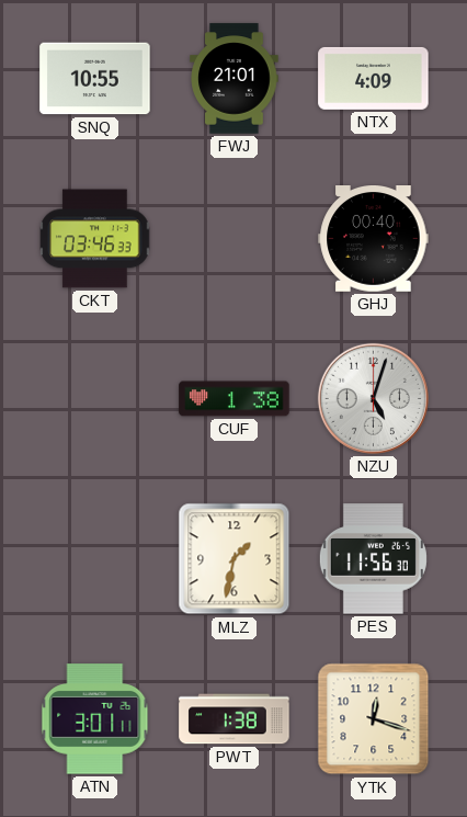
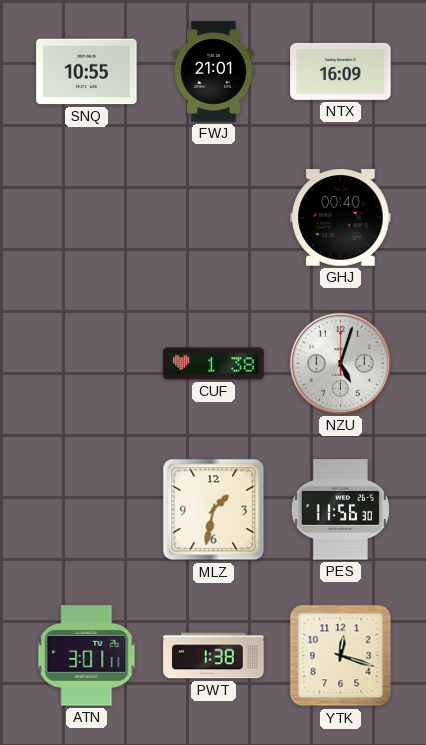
NTX: 4:09 -> 16:09
CKT: 03:46 -> none
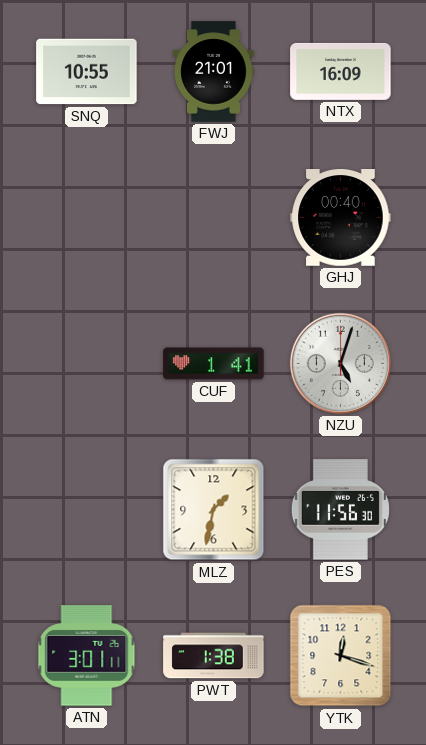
CUF: 1:38 -> 1:41
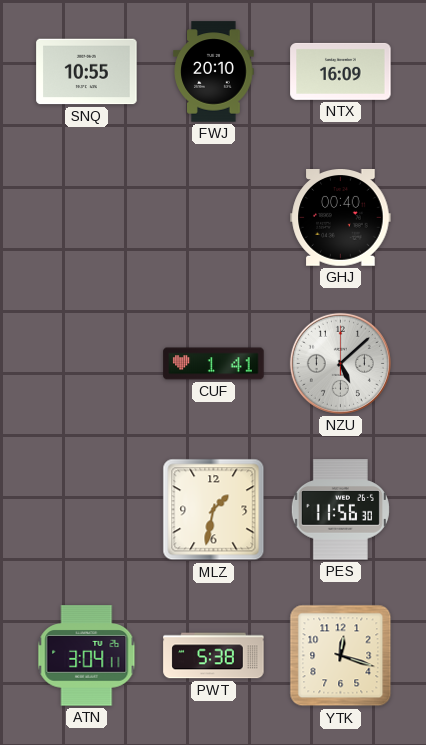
FWJ: 21:01 -> 20:10
NZU: 5:03 -> 5:08
ATN: 3:01 -> 3:04
PWT: 1:38 -> 5:38
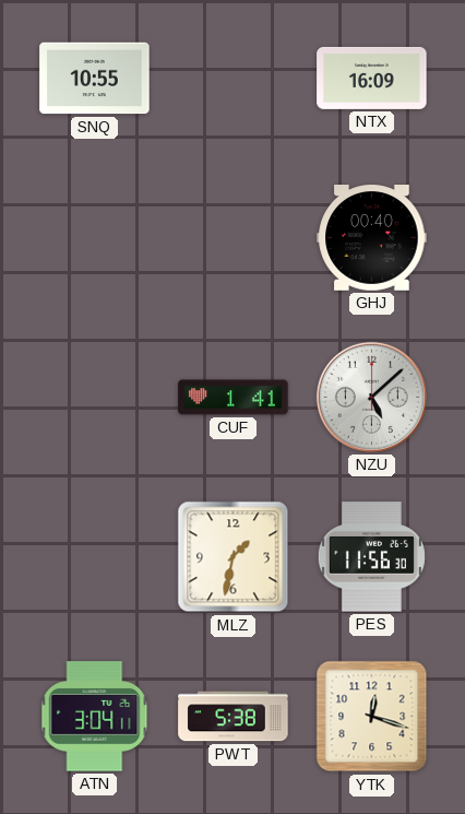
FWJ: 20:10 -> none
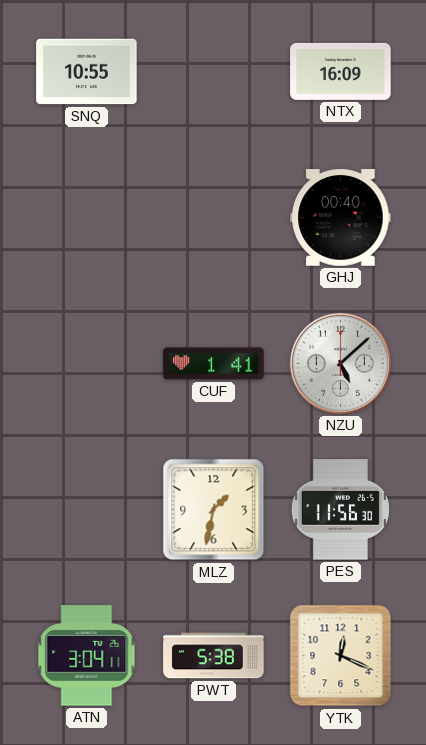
YTK: 12:18 -> 12:19
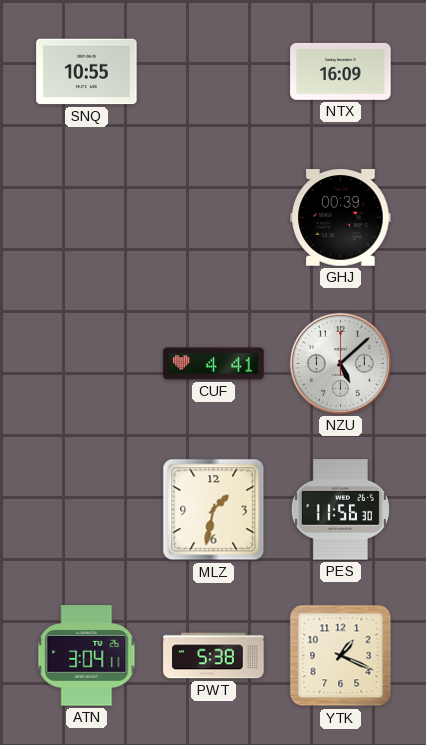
GHJ: 00:40 -> 00:39
CUF: 1:41 -> 4:41
YTK: 12:19 -> 1:19
